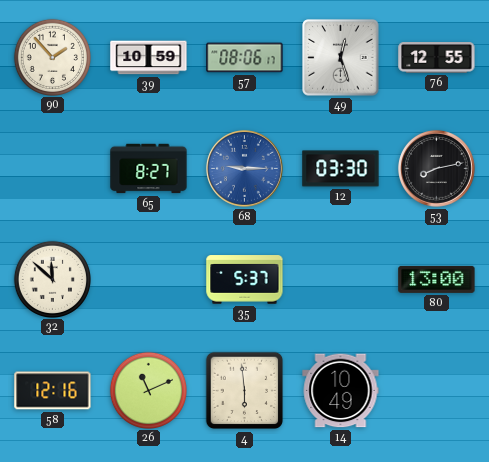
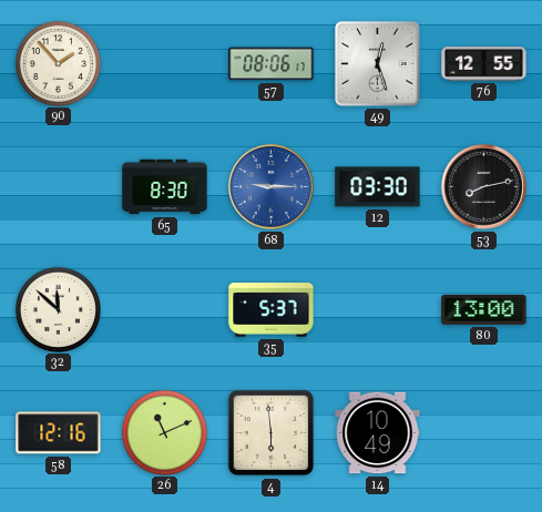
39: 10:59 -> none
65: 8:27 -> 8:30
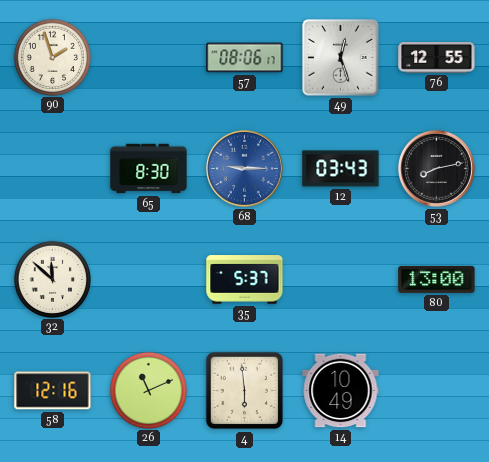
90: 1:53 -> 1:57
12: 03:30 -> 03:43
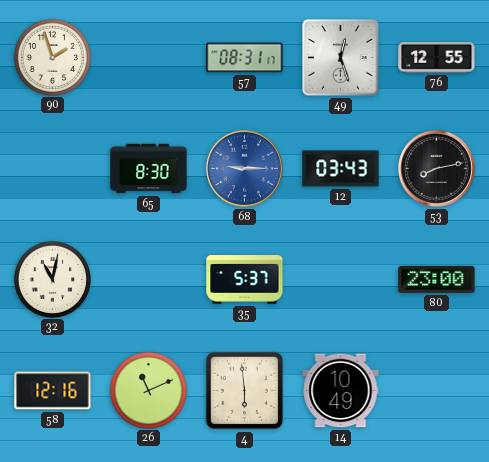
57: 08:06 -> 08:31
32: 11:52 -> 11:02
80: 13:00 -> 23:00
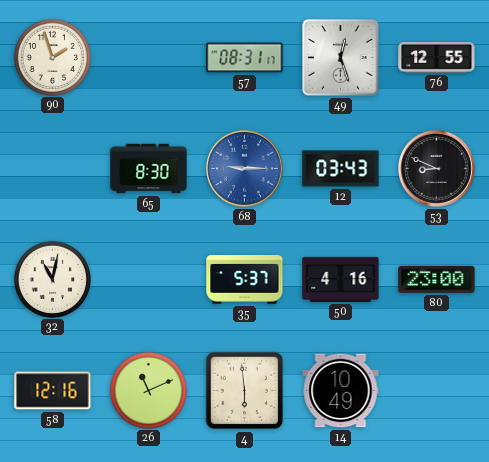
53: 8:13 -> 8:49
50: none -> 4:16
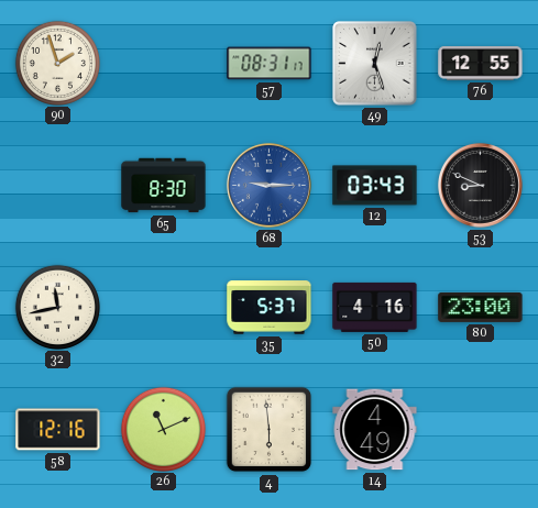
32: 11:02 -> 11:43
14: 10:49 -> 4:49
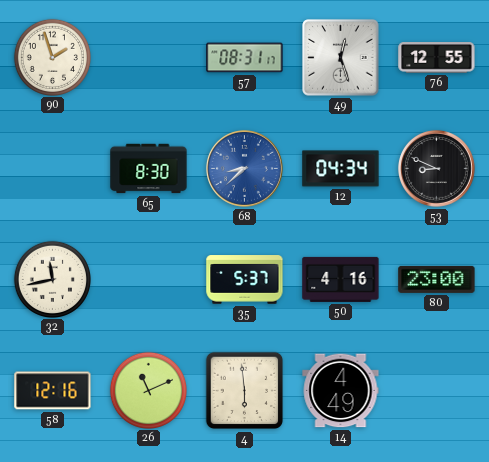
68: 9:15 -> 8:38
12: 03:43 -> 04:34
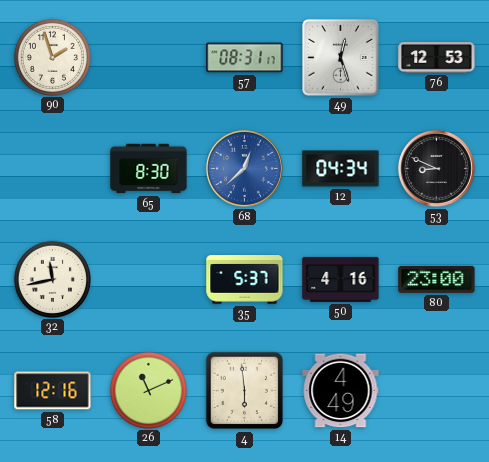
76: 12:55 -> 12:53
68: 8:38 -> 12:38
